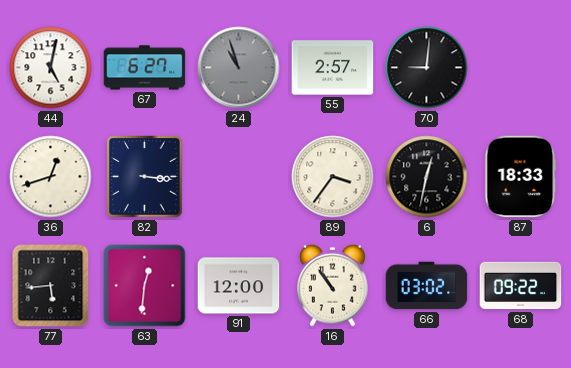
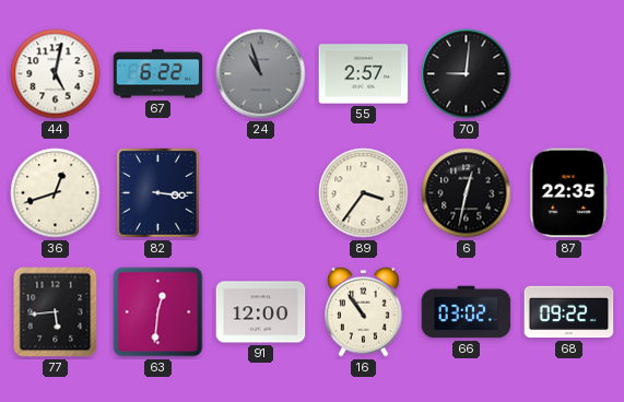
67: 6:27 -> 6:22
87: 18:33 -> 22:35
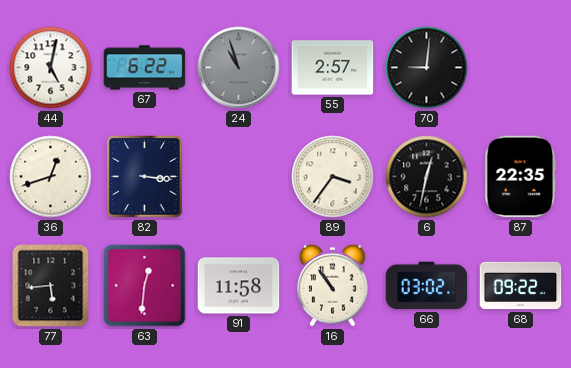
91: 12:00 -> 11:58
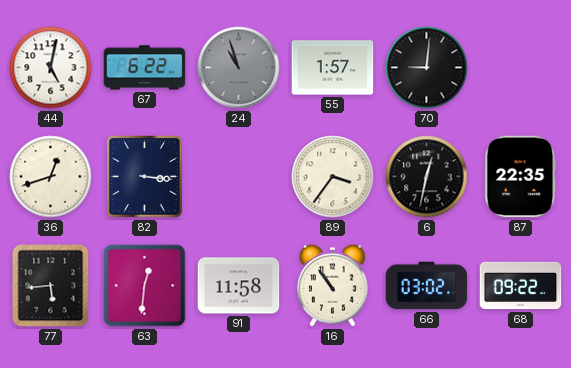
55: 2:57 -> 1:57
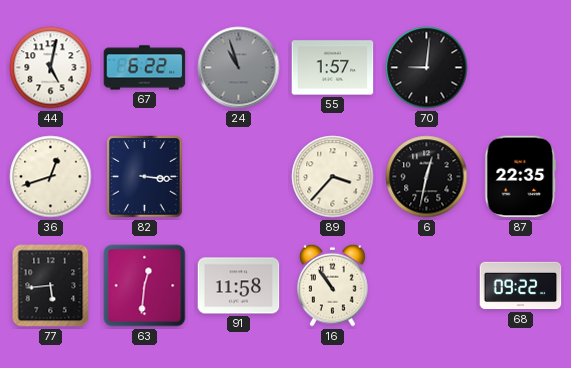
89: 3:36 -> 3:37
66: 03:02 -> none
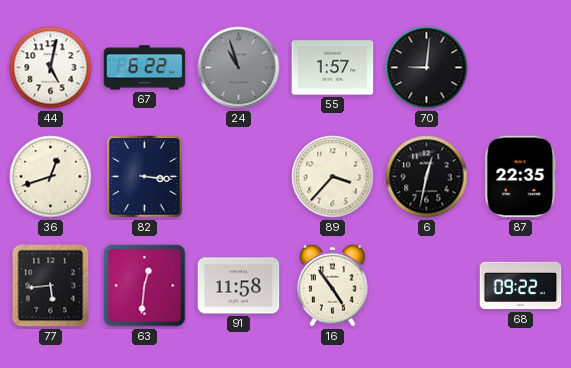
16: 10:54 -> 4:54
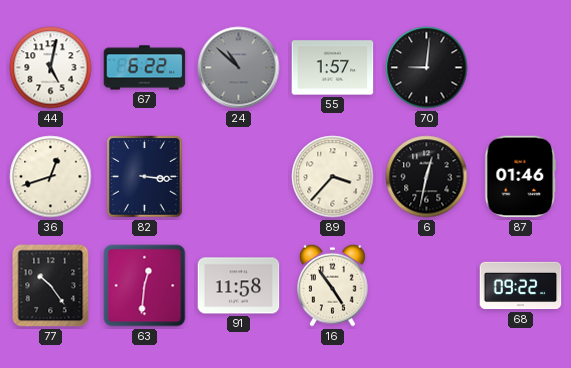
24: 10:57 -> 10:52
87: 22:35 -> 01:46
77: 5:44 -> 10:24
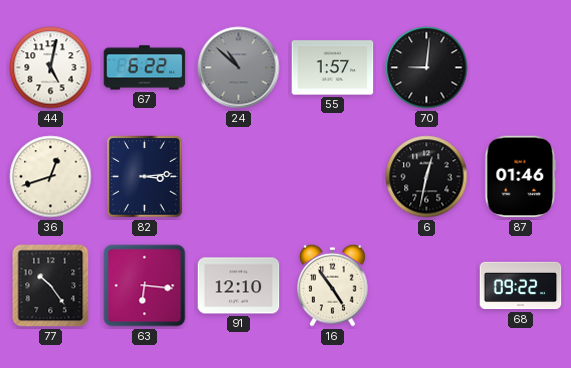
82: 3:16 -> 3:14
89: 3:37 -> none
63: 12:31 -> 6:16
91: 11:58 -> 12:10
